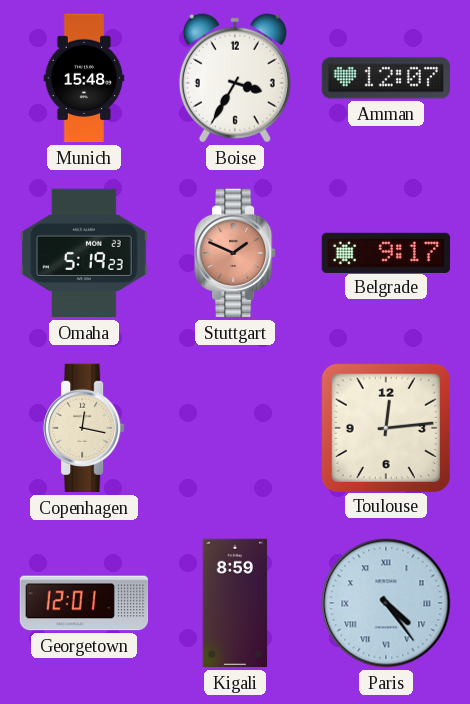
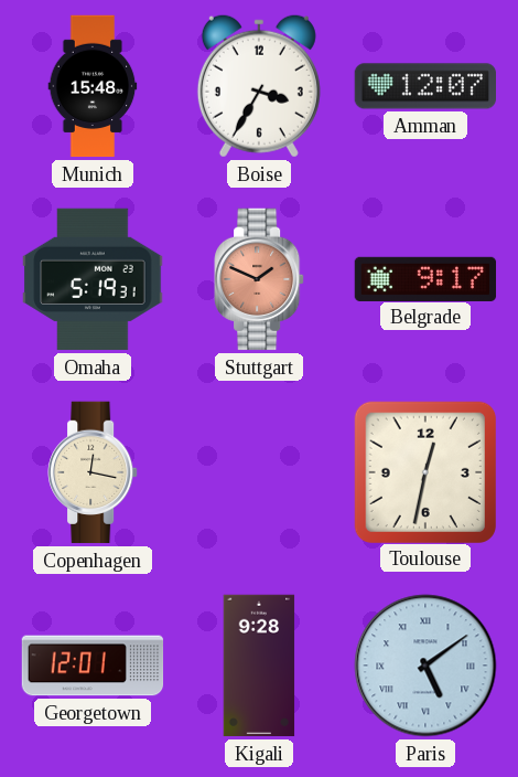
Omaha: 5:19:23 -> 5:19:31
Toulouse: 12:14 -> 12:32
Kigali: 8:59 -> 9:28
Paris: 4:24 -> 5:09
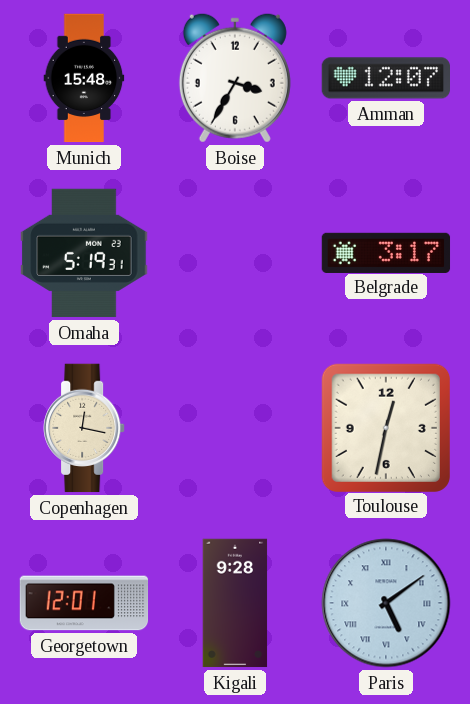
Stuttgart: 1:49 -> none
Belgrade: 9:17 -> 3:17
